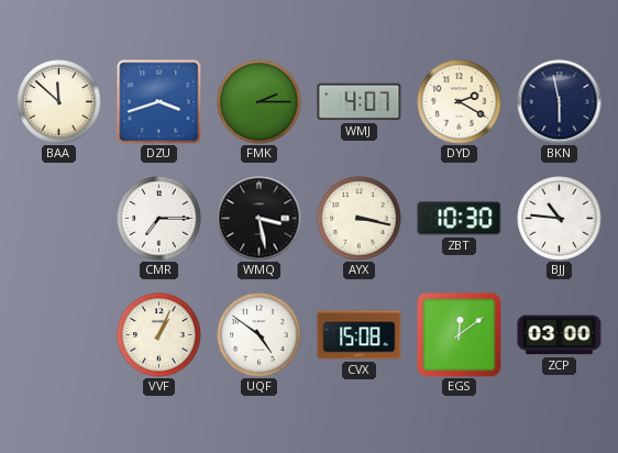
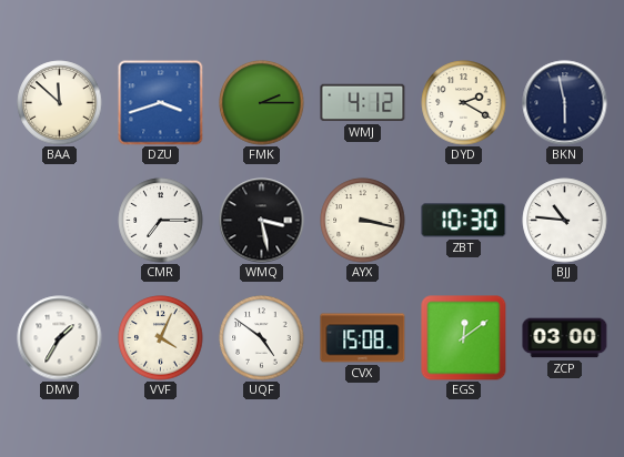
WMJ: 4:07 -> 4:12
DMV: none -> 1:35
VVF: 1:04 -> 4:04
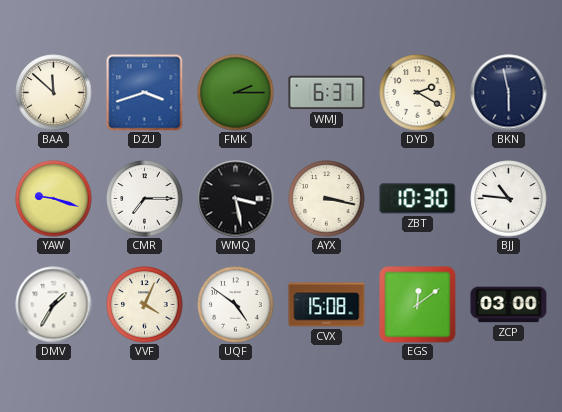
WMJ: 4:12 -> 6:37
YAW: none -> 9:18
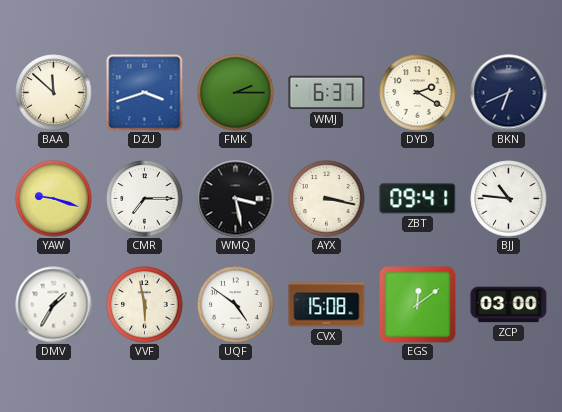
BKN: 5:58 -> 6:41
ZBT: 10:30 -> 09:41
VVF: 4:04 -> 5:58
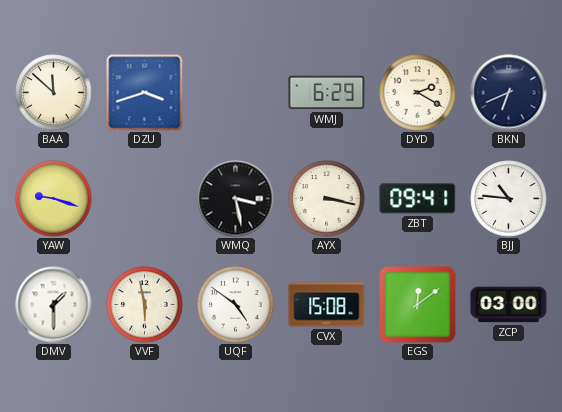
FMK: 2:15 -> none
WMJ: 6:37 -> 6:29
CMR: 7:15 -> none
DMV: 1:35 -> 1:30
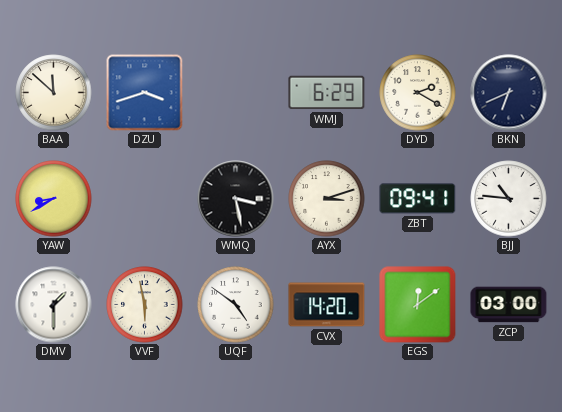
YAW: 9:18 -> 8:40
AYX: 3:17 -> 3:12
CVX: 15:08 -> 14:20
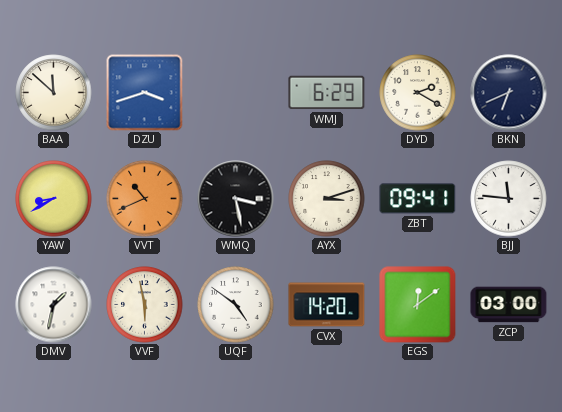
VVT: none -> 10:41
BJJ: 10:46 -> 11:46
DMV: 1:30 -> 1:32
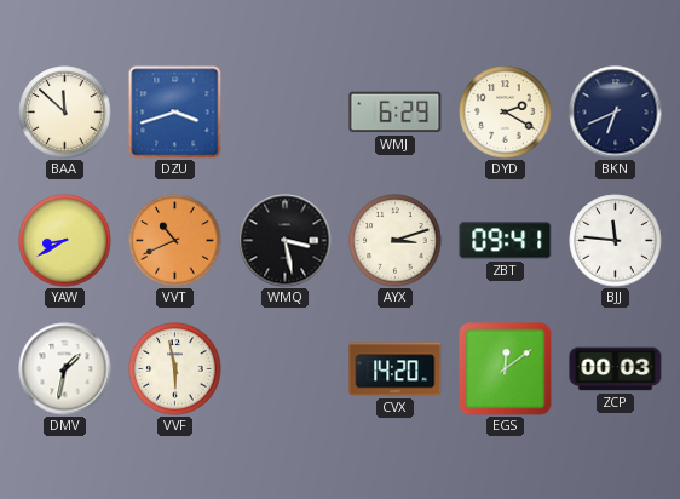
UQF: 4:51 -> none
ZCP: 03:00 -> 00:03
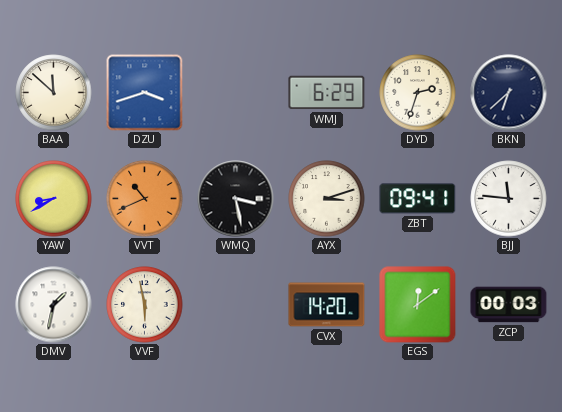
DYD: 2:20 -> 2:33
BKN: 6:41 -> 6:38
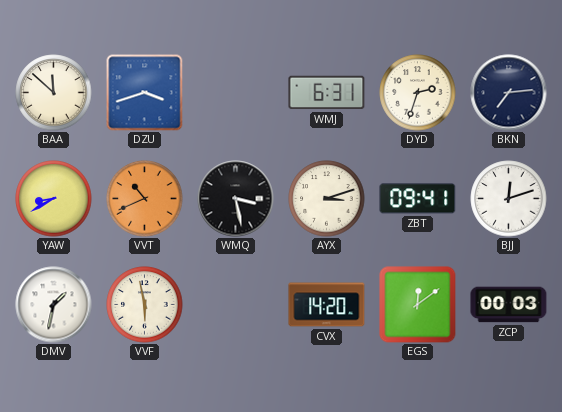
WMJ: 6:29 -> 6:31
BKN: 6:38 -> 7:14
BJJ: 11:46 -> 12:12
